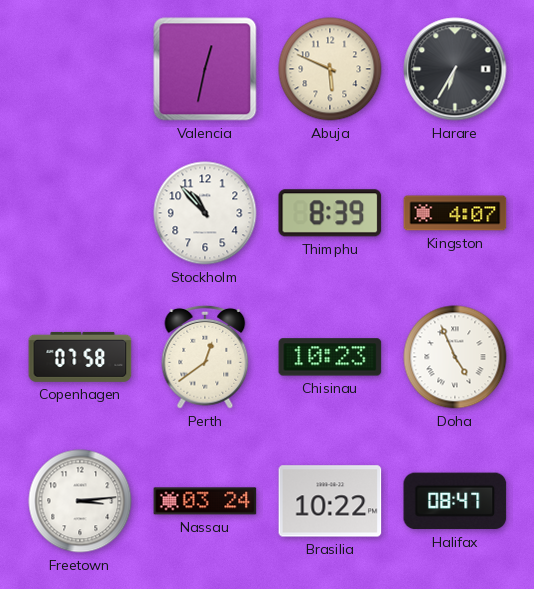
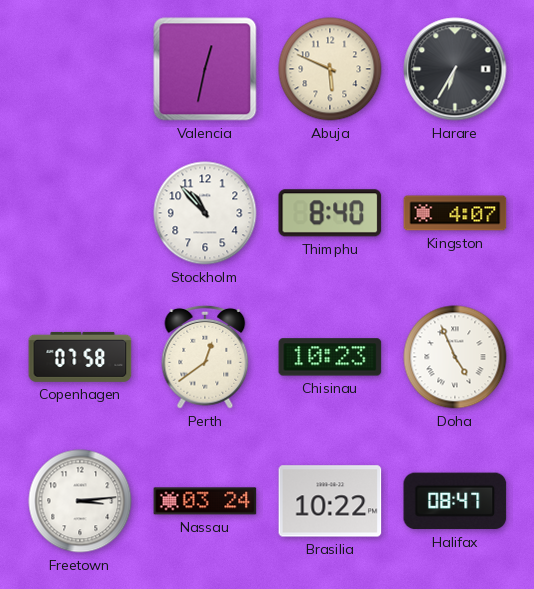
Thimphu: 8:39 -> 8:40
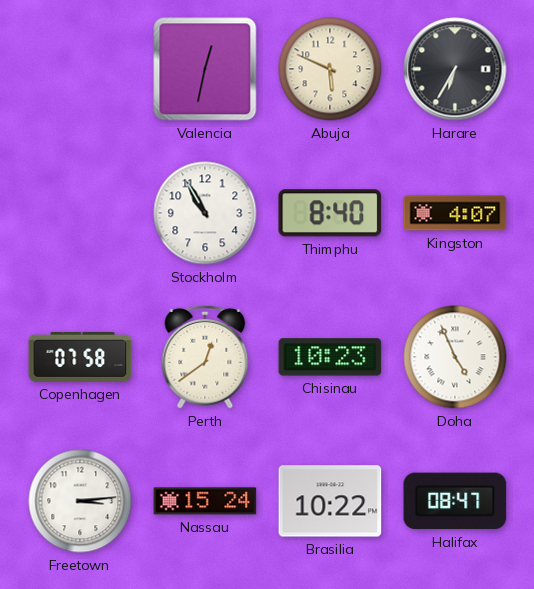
Stockholm: 10:53 -> 10:55
Nassau: 03:24 -> 15:24
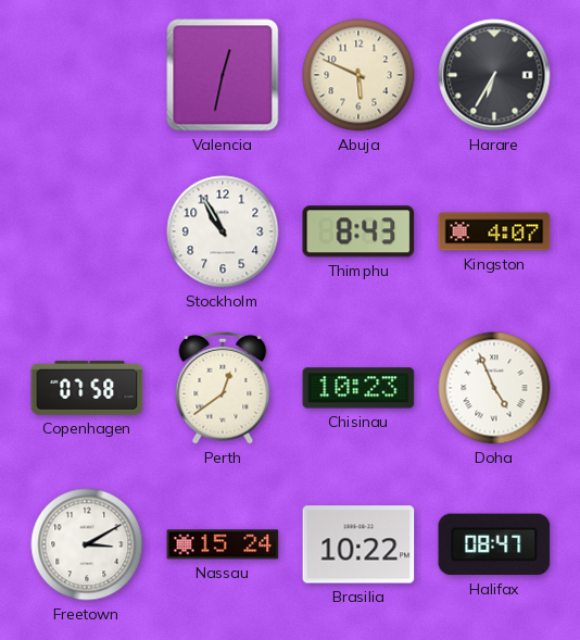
Thimphu: 8:40 -> 8:43
Freetown: 3:14 -> 3:10
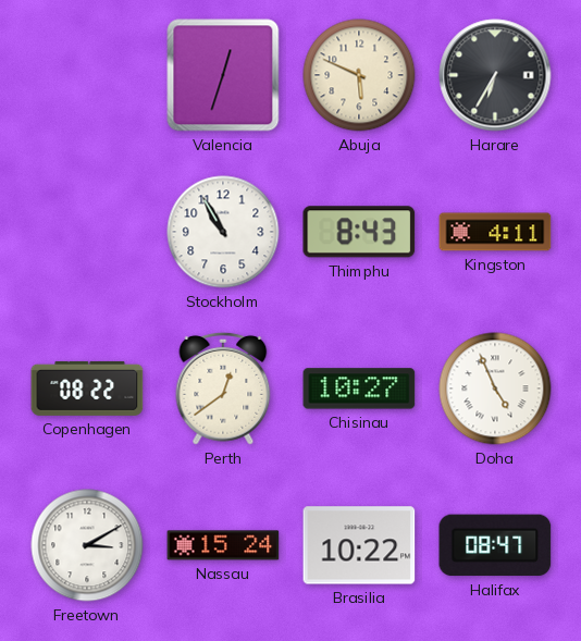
Valencia: 12:32 -> 12:33
Kingston: 4:07 -> 4:11
Copenhagen: 07:58 -> 08:22
Chisinau: 10:23 -> 10:27
